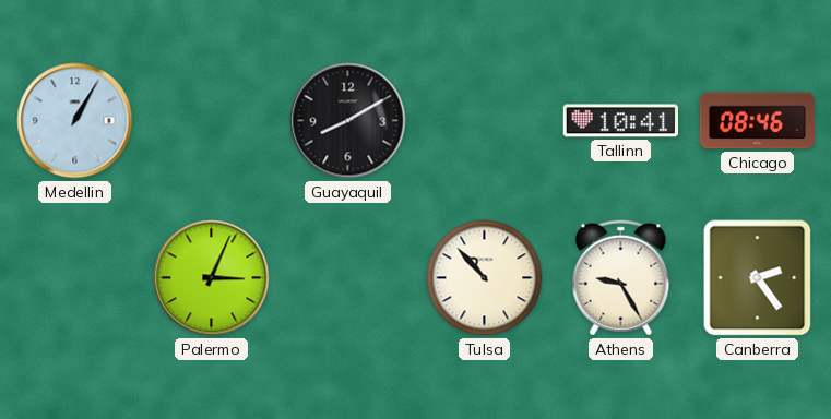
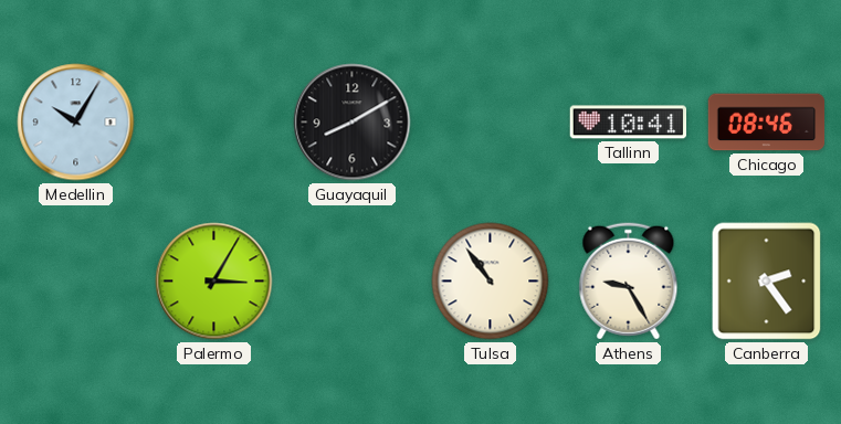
Medellin: 1:05 -> 10:05
Palermo: 3:04 -> 3:05
Tulsa: 10:53 -> 10:54
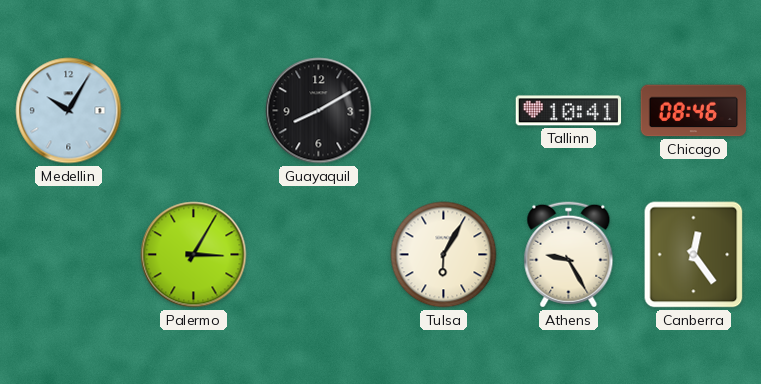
Tulsa: 10:54 -> 6:05
Canberra: 2:24 -> 12:24
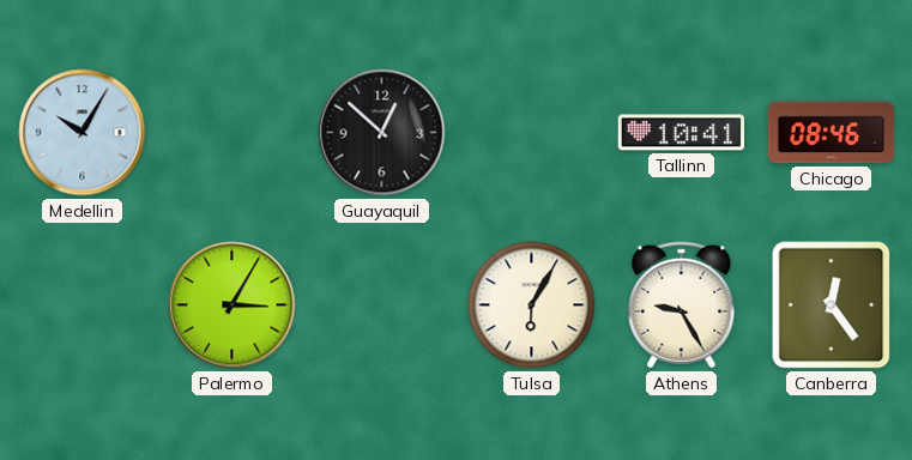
Guayaquil: 8:10 -> 12:52
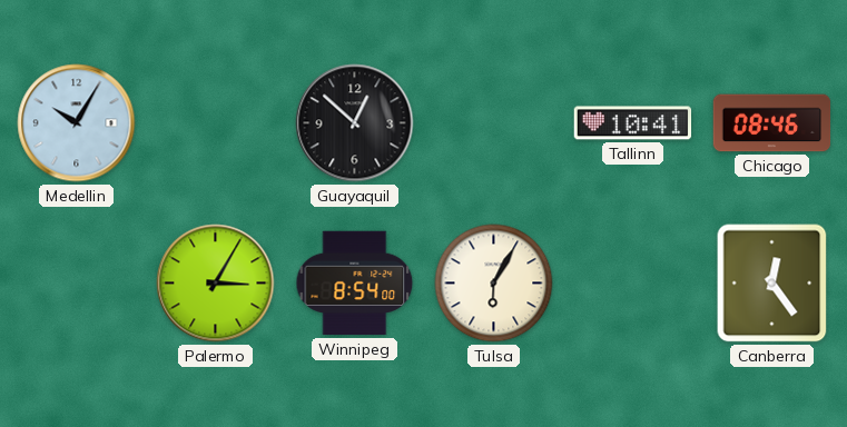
Winnipeg: none -> 8:54
Athens: 9:25 -> none
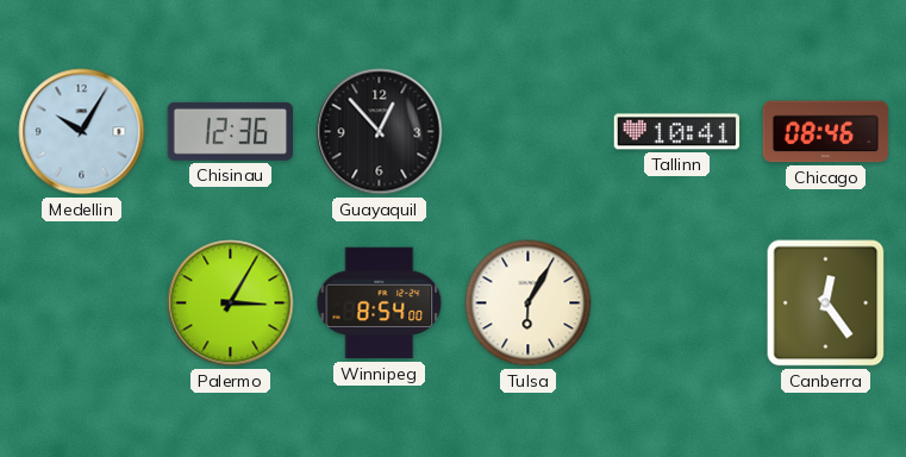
Chisinau: none -> 12:36
Guayaquil: 12:52 -> 12:53
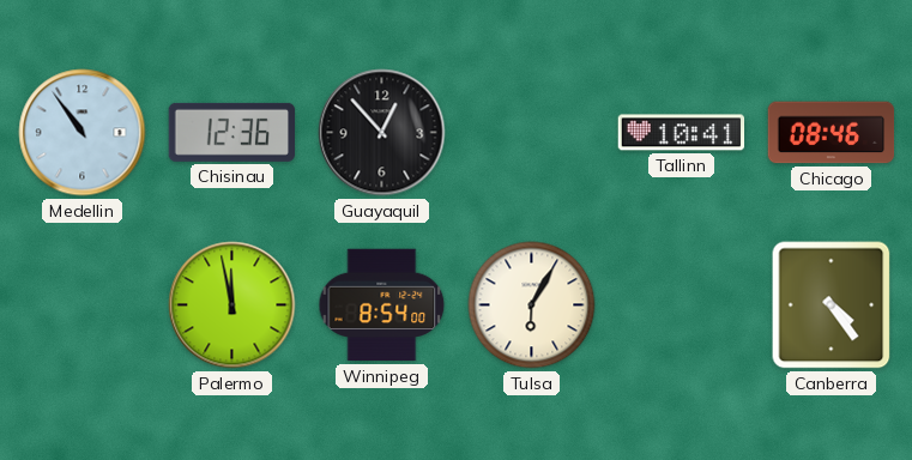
Medellin: 10:05 -> 10:54
Palermo: 3:05 -> 11:58
Canberra: 12:24 -> 4:24
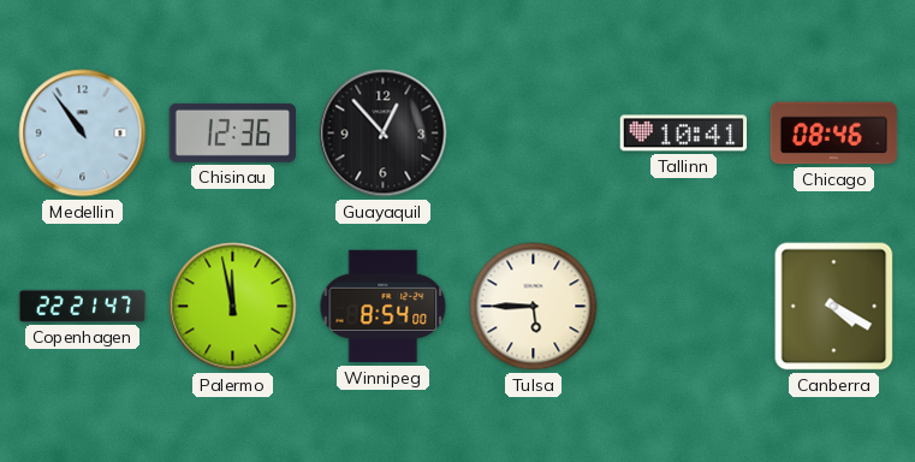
Copenhagen: none -> 22:21
Tulsa: 6:05 -> 5:45
Canberra: 4:24 -> 4:20
